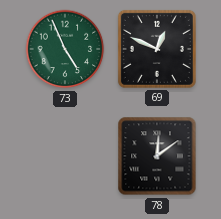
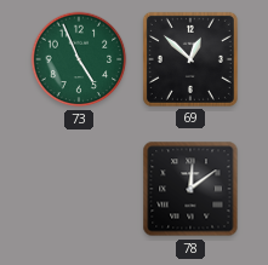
69: 12:49 -> 12:52
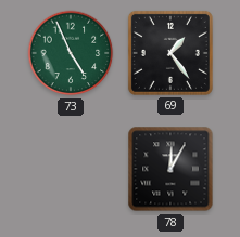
69: 12:52 -> 1:24
78: 12:09 -> 12:05
